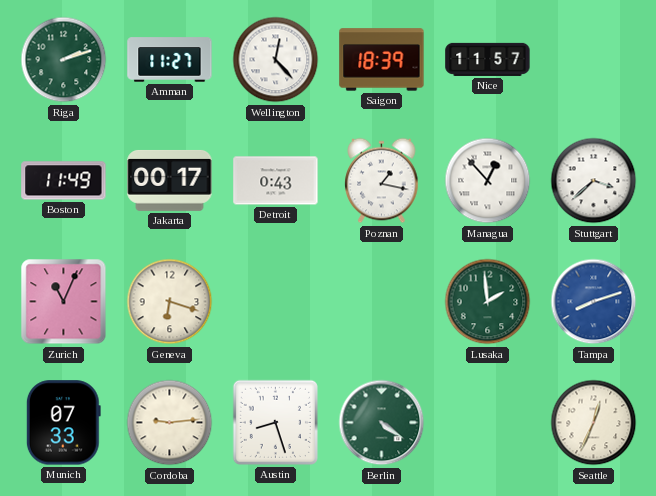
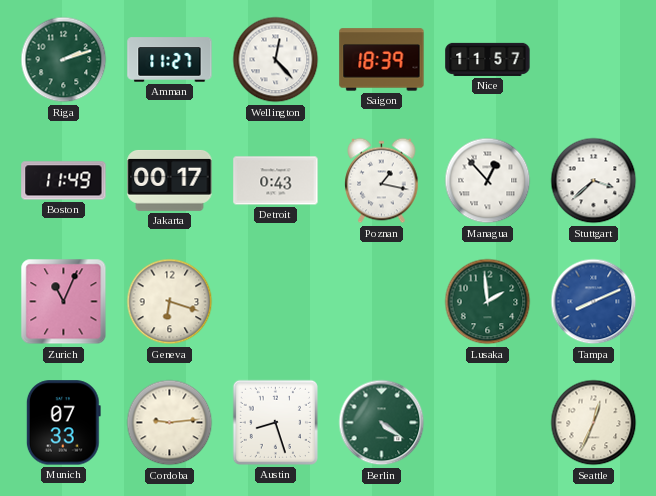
Tampa: 8:12 -> 8:11
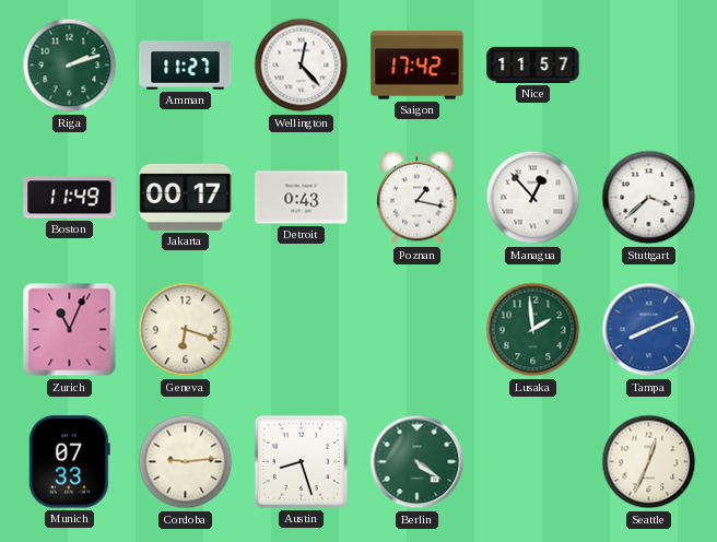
Saigon: 18:39 -> 17:42
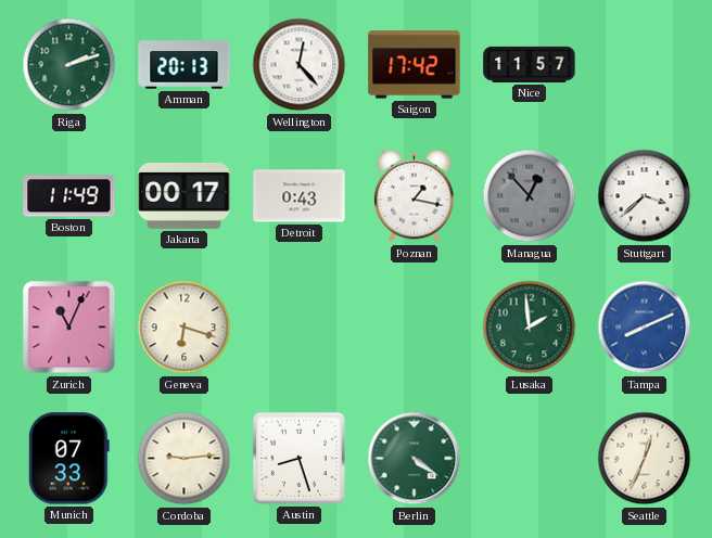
Amman: 11:27 -> 20:13
Managua dial: white -> grey
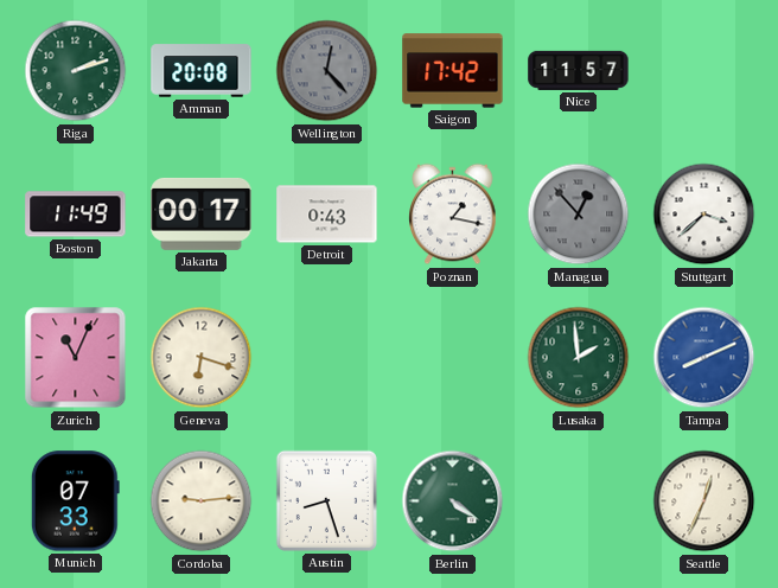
Amman: 20:13 -> 20:08
Wellington dial: white -> grey
